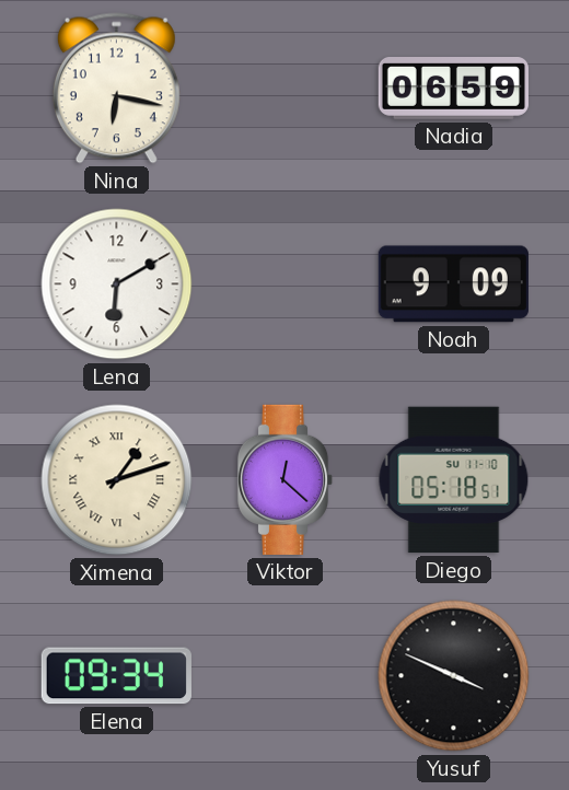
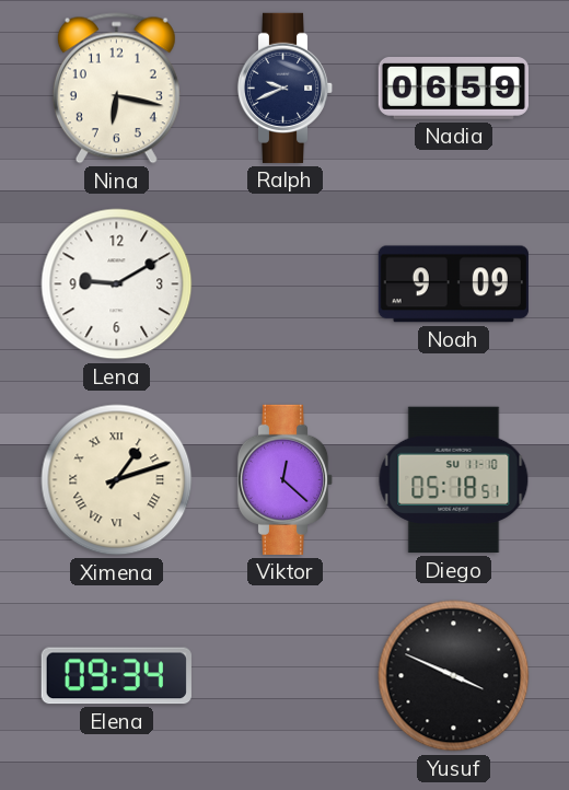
Ralph: none -> 9:41
Lena: 6:10 -> 9:10
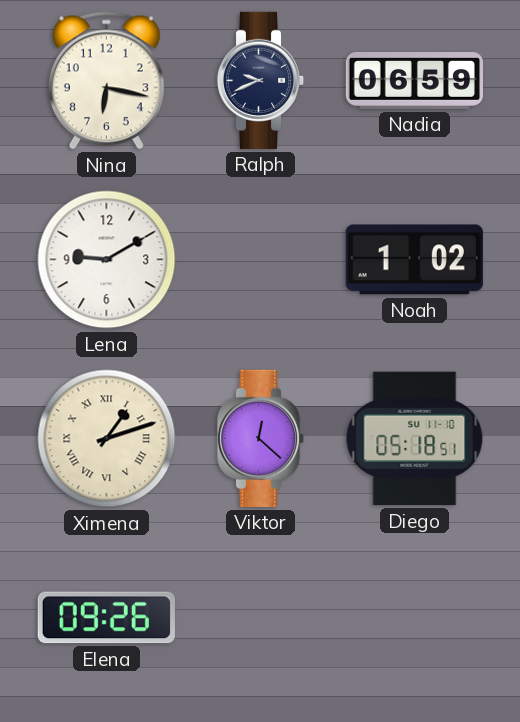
Noah: 9:09 -> 1:02
Elena: 09:34 -> 09:26
Yusuf: 3:49 -> none
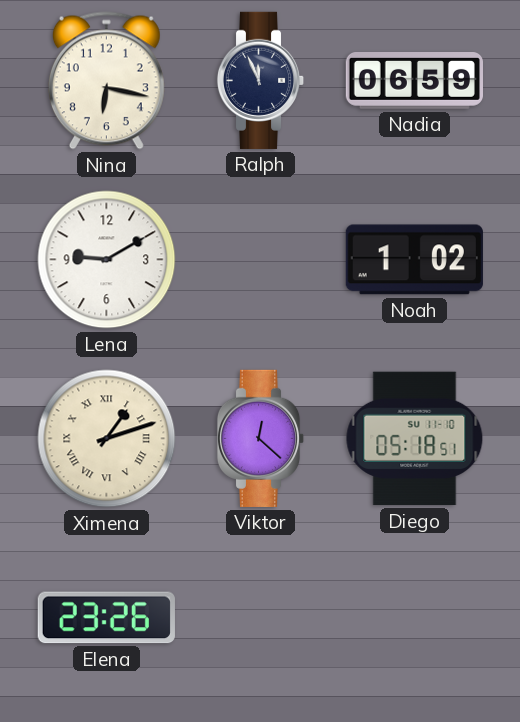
Ralph: 9:41 -> 11:56
Elena: 09:26 -> 23:26
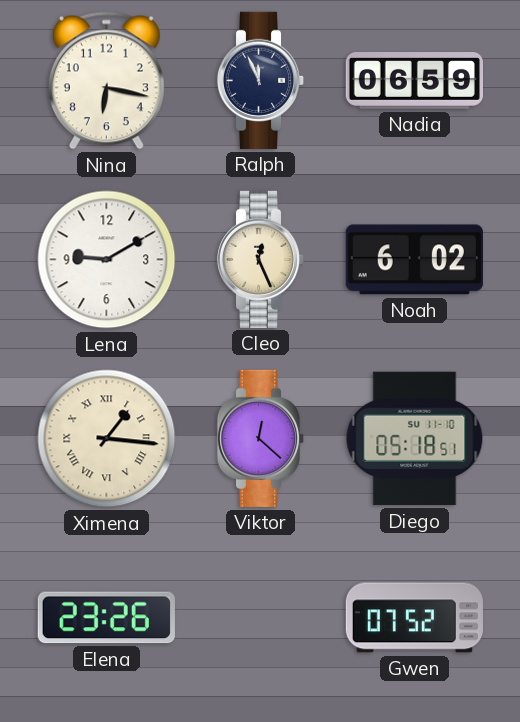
Cleo: none -> 12:26
Noah: 1:02 -> 6:02
Ximena: 1:12 -> 1:16
Gwen: none -> 07:52
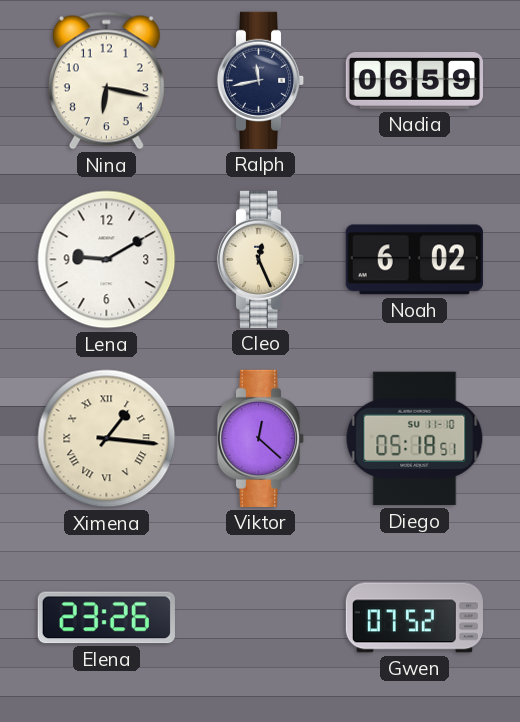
Ralph: 11:56 -> 11:43
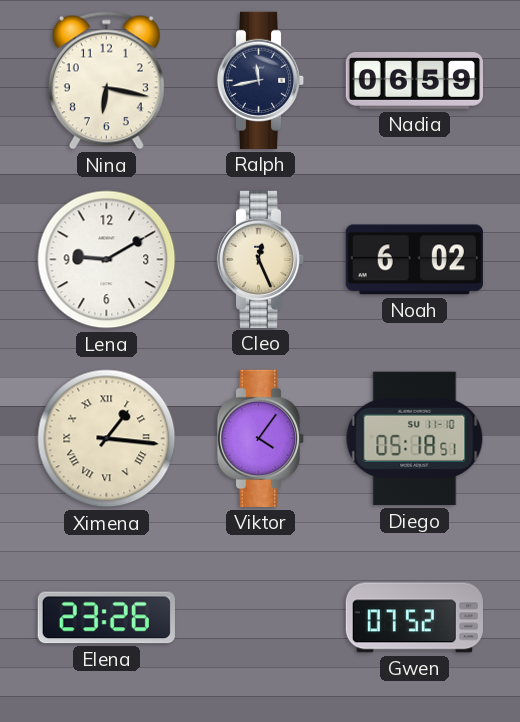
Viktor: 12:22 -> 4:06
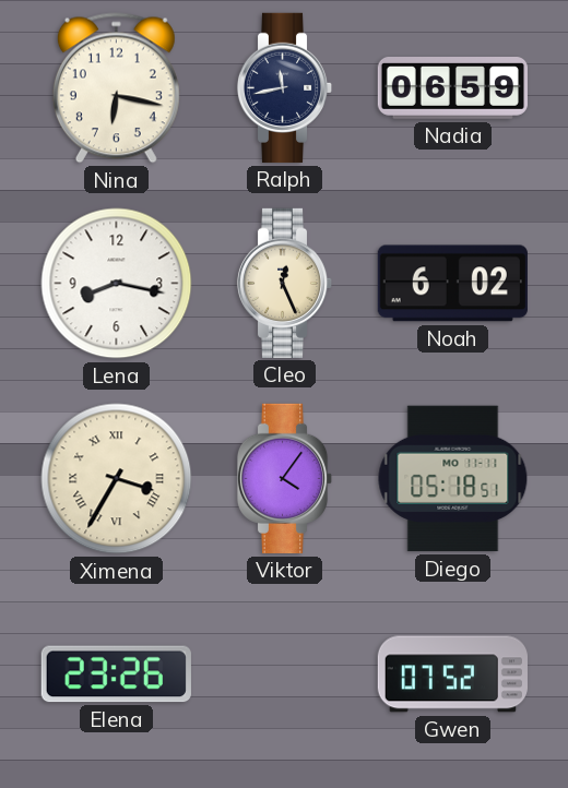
Lena: 9:10 -> 8:17
Ximena: 1:16 -> 3:35
Diego date: SU 11-10 -> MO 11-11
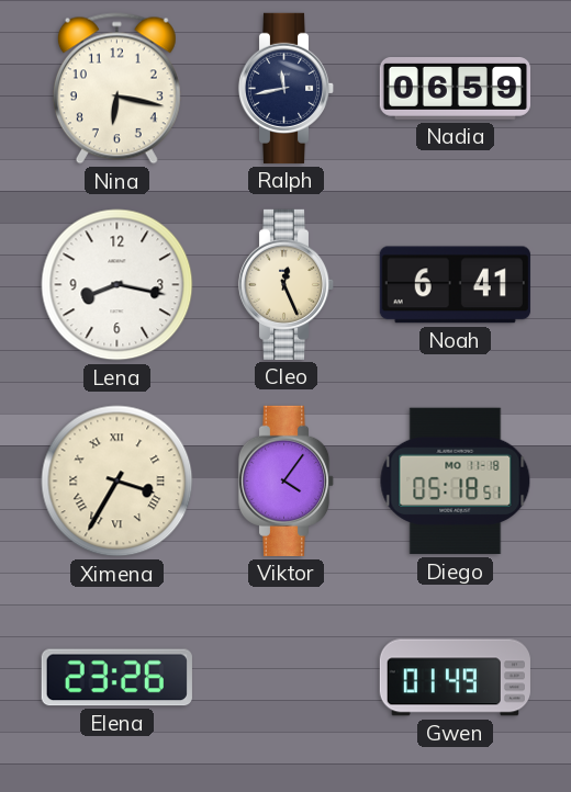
Noah: 6:02 -> 6:41
Diego date: MO 11-11 -> MO 11-18
Gwen: 07:52 -> 01:49
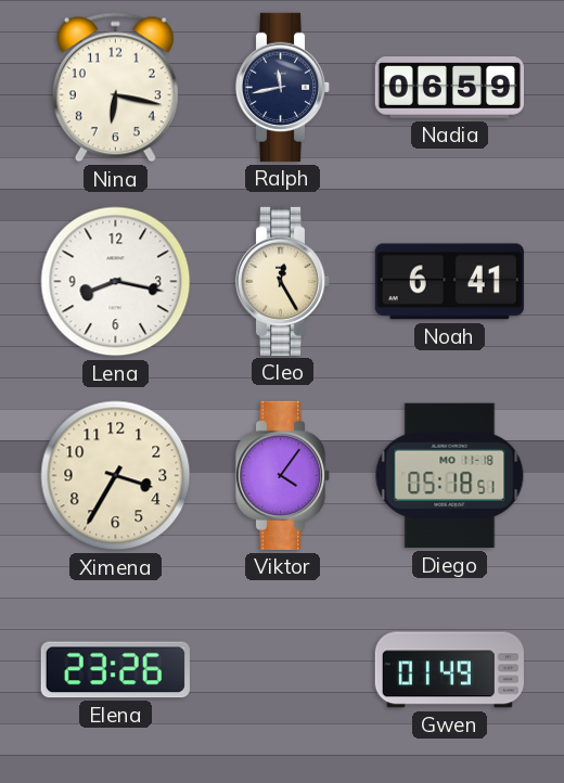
Cleo: 12:26 -> 12:25
Ximena numerals: Roman -> Arabic
